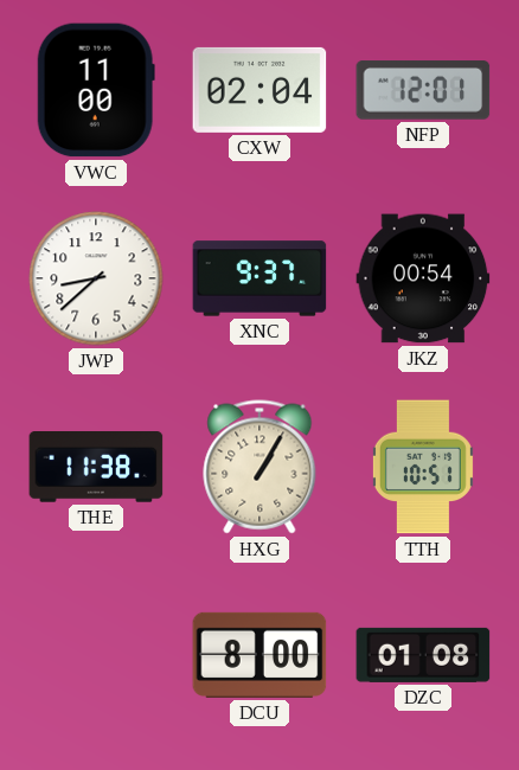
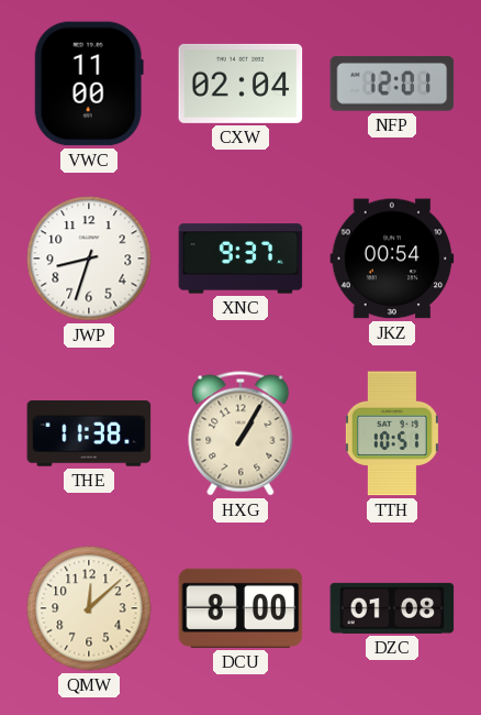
JWP: 8:38 -> 8:33
QMW: none -> 12:08
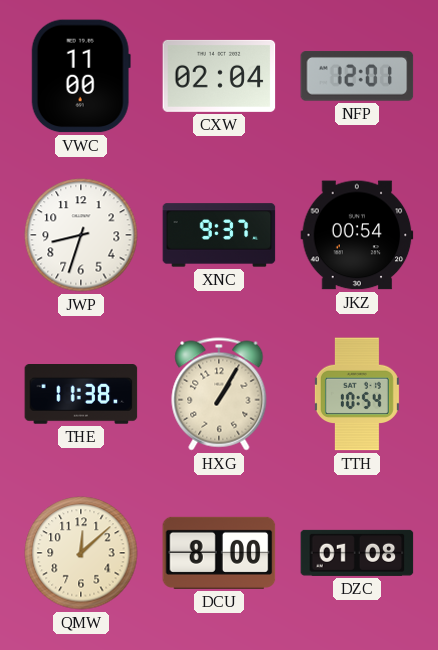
TTH: 10:51 -> 10:54
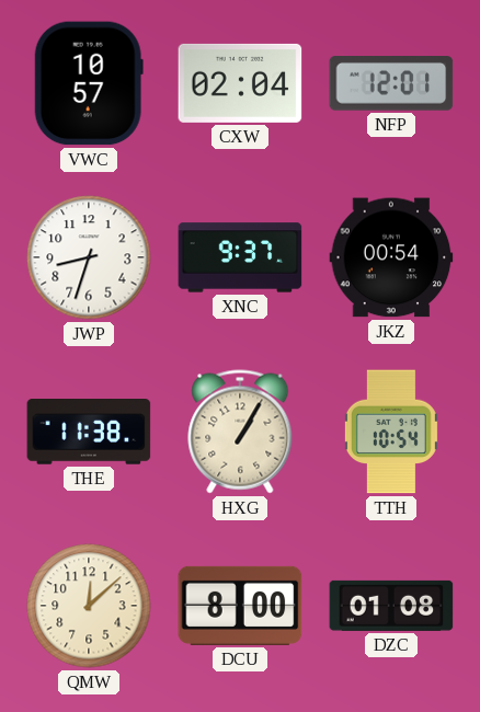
VWC: 11:00 -> 10:57
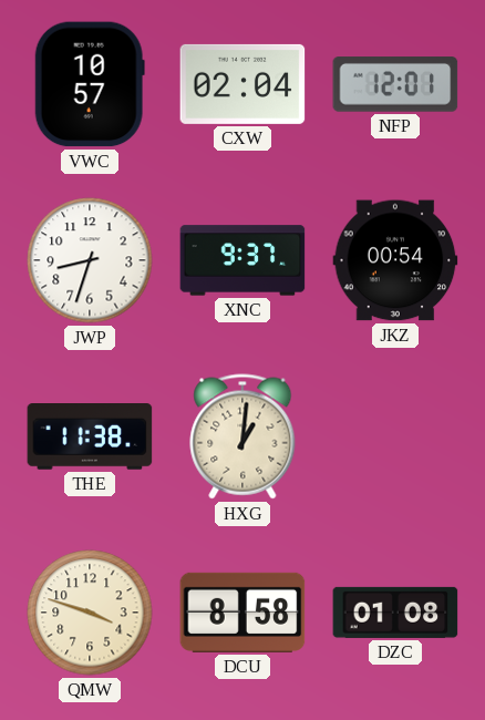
HXG: 1:05 -> 1:01
TTH: 10:54 -> none
QMW: 12:08 -> 3:48
DCU: 8:00 -> 8:58
